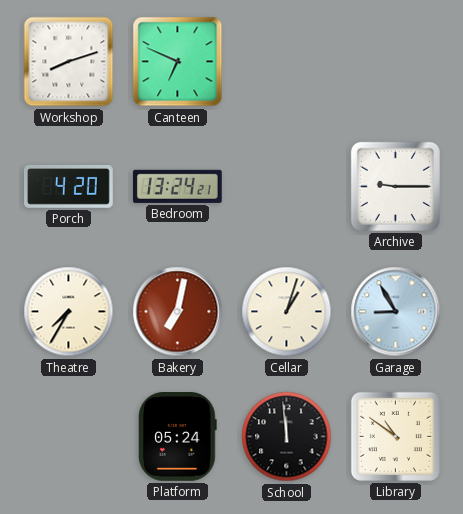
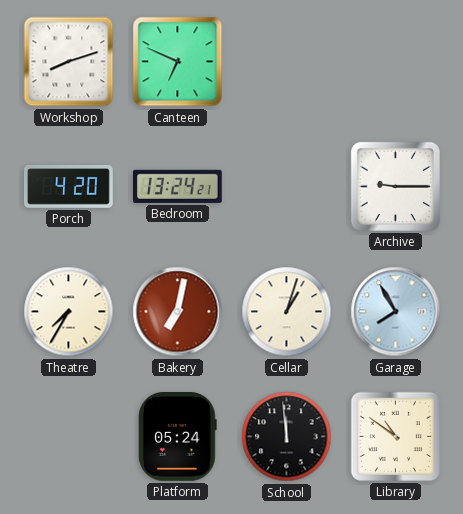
Garage: 8:55 -> 7:55
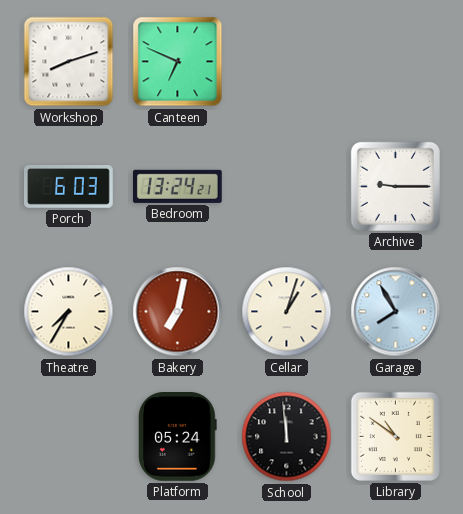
Porch: 4:20 -> 6:03
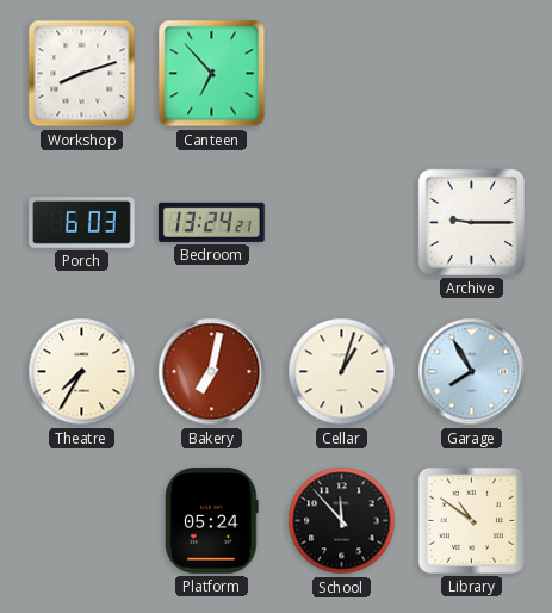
Canteen: 6:49 -> 6:53
School: 11:59 -> 11:53
